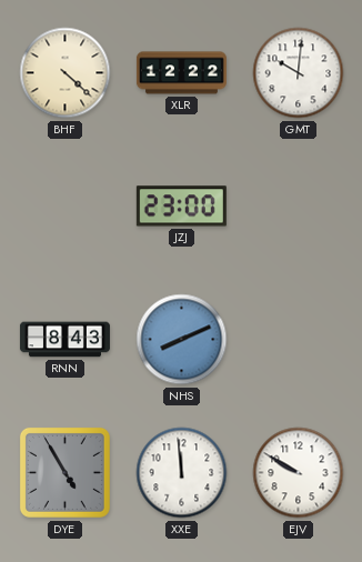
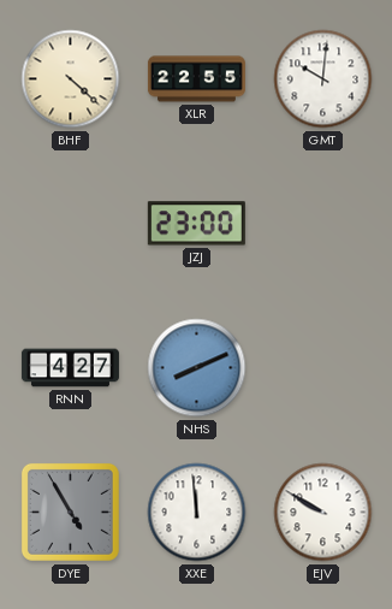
XLR: 12:22 -> 22:55
RNN: 8:43 -> 4:27
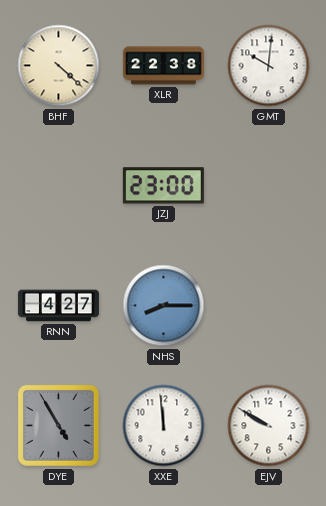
XLR: 22:55 -> 22:38
NHS: 8:11 -> 8:15
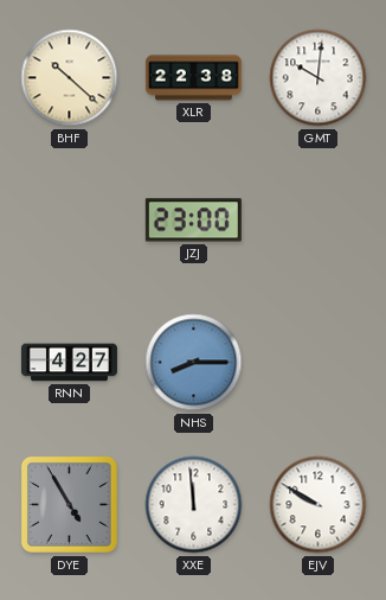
BHF: 4:22 -> 10:22
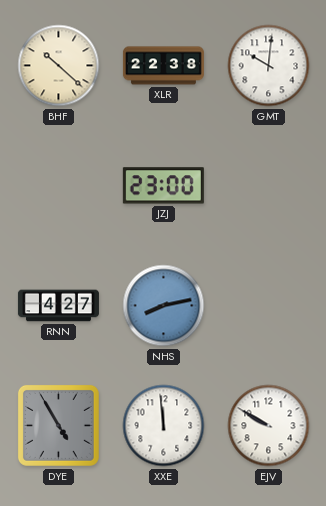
NHS: 8:15 -> 8:13
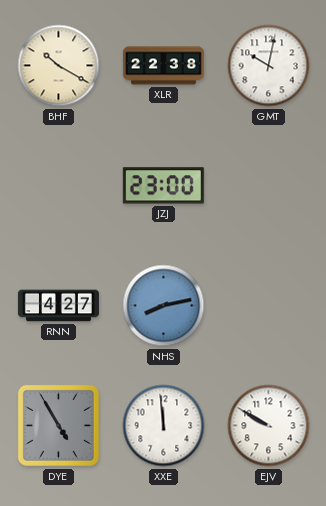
BHF: 10:22 -> 10:20
GMT: 10:01 -> 10:02
